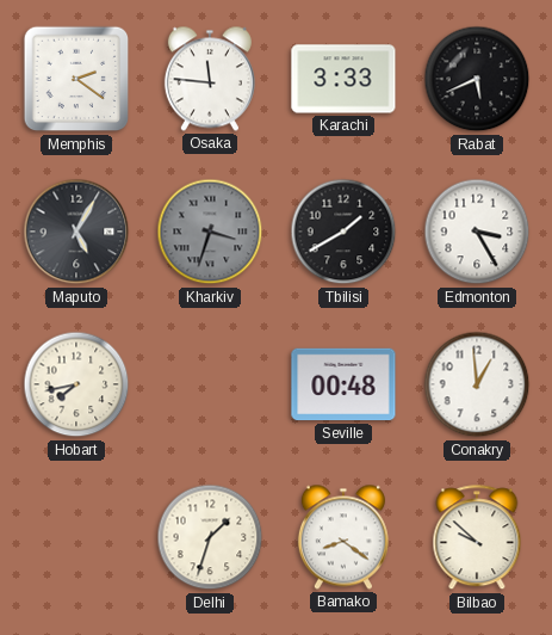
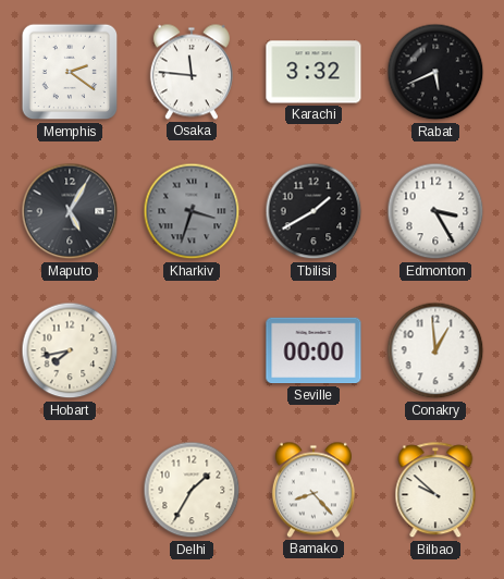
Karachi: 3:33 -> 3:32
Seville: 00:48 -> 00:00
Delhi: 1:33 -> 1:35
Bamako: 8:21 -> 8:23
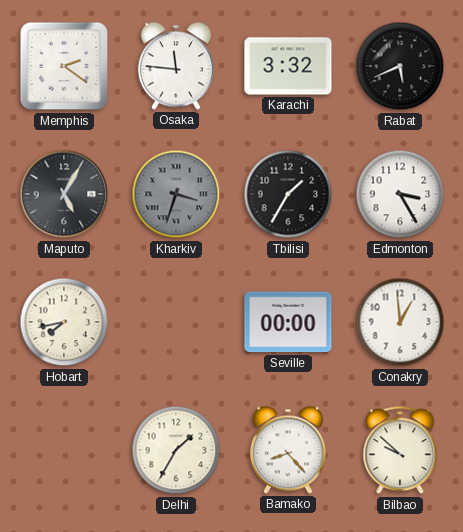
Tbilisi: 1:40 -> 1:35
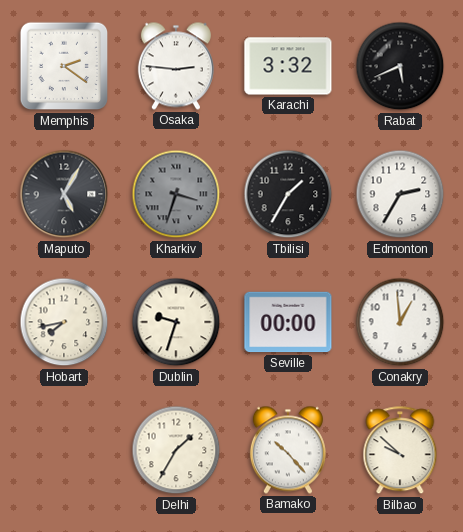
Osaka: 11:46 -> 2:46
Edmonton: 3:25 -> 2:35
Dublin: none -> 9:33
Bamako: 8:23 -> 10:23
